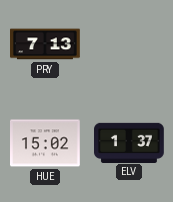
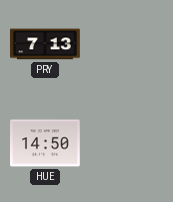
HUE: 15:02 -> 14:50
ELV: 1:37 -> none
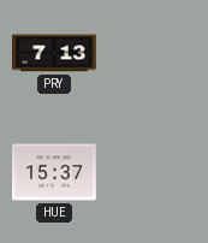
HUE: 14:50 -> 15:37
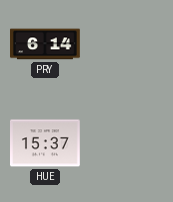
PRY: 7:13 -> 6:14
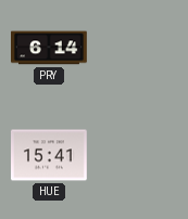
HUE: 15:37 -> 15:41
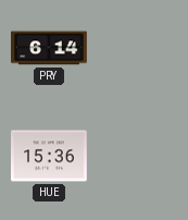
HUE: 15:41 -> 15:36
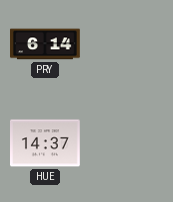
HUE: 15:36 -> 14:37
